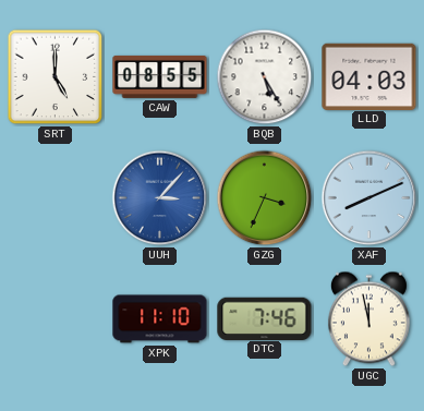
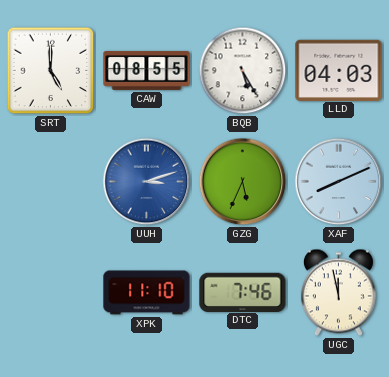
UUH: 3:07 -> 3:12
GZG: 3:34 -> 5:34
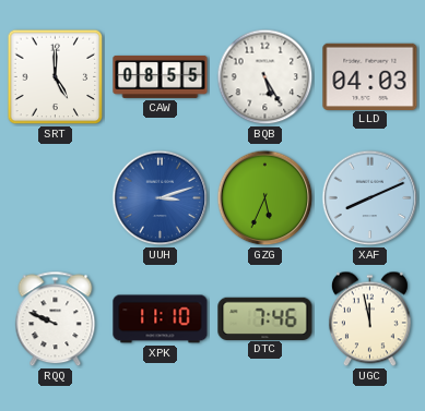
RQQ: none -> 9:49
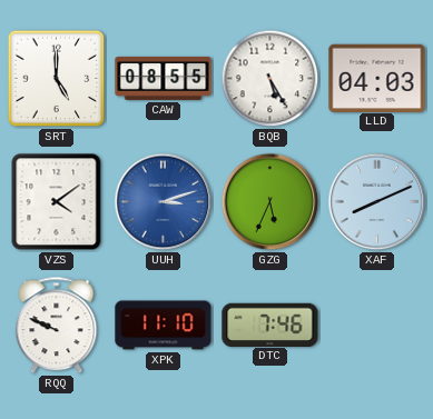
VZS: none -> 4:09
UGC: 11:58 -> none
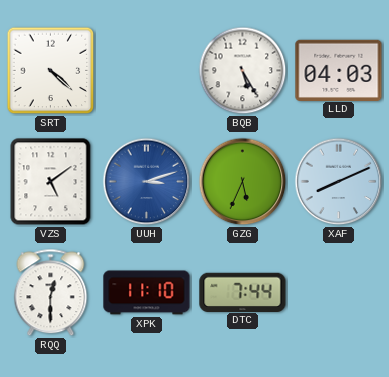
SRT: 5:00 -> 4:22
CAW: 08:55 -> none
VZS: 4:09 -> 5:09
RQQ: 9:49 -> 12:30
DTC: 7:46 -> 7:44
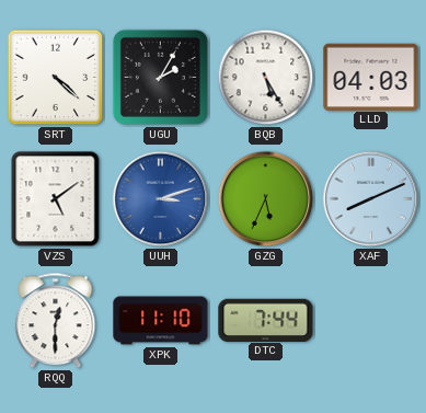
UGU: none -> 2:05
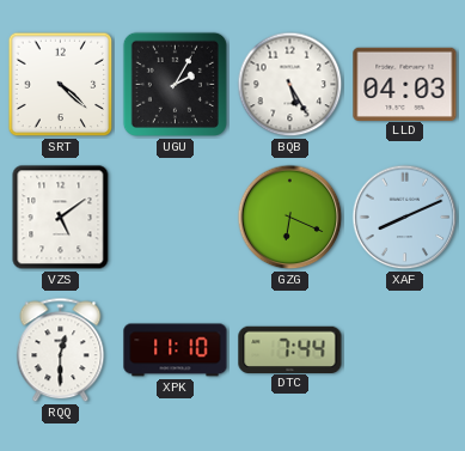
UUH: 3:12 -> none
GZG: 5:34 -> 6:19
